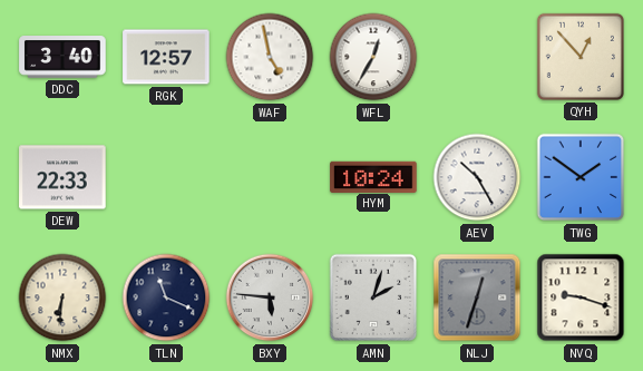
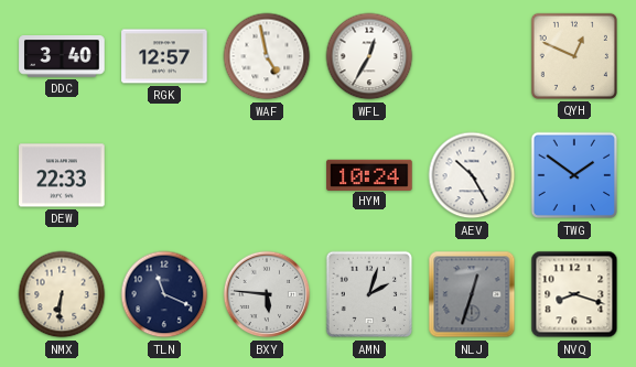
QYH: 12:53 -> 12:49
NVQ: 9:18 -> 8:18
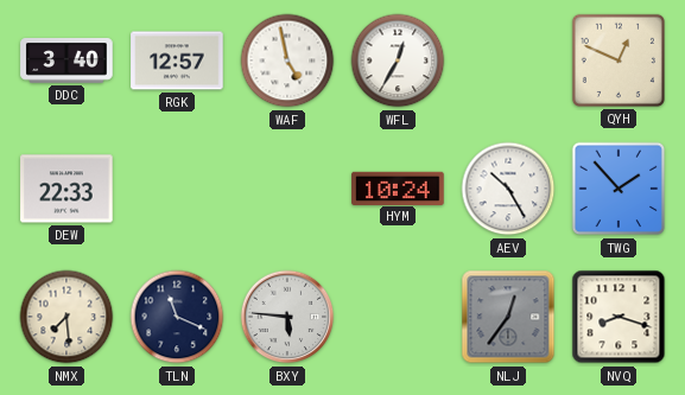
TWG: 1:51 -> 1:53
NMX: 6:31 -> 7:29
AMN: 2:03 -> none
NLJ: 12:33 -> 12:36
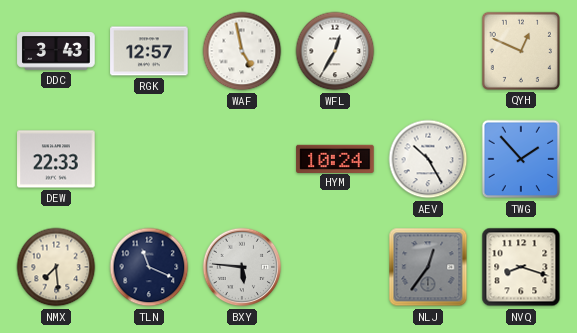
DDC: 3:40 -> 3:43
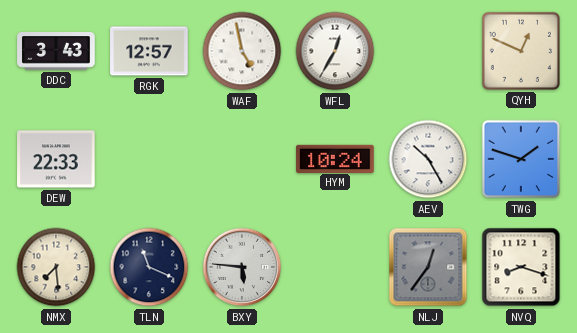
TWG: 1:53 -> 1:48
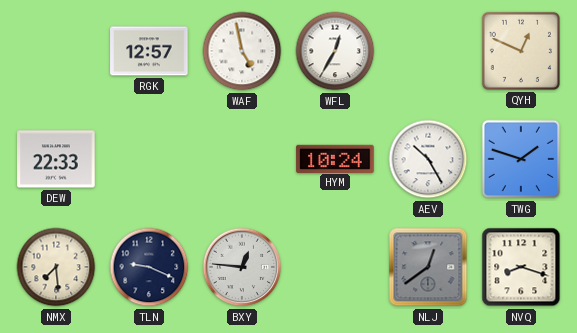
DDC: 3:43 -> none
TLN: 11:19 -> 9:19
BXY: 5:46 -> 12:46
NLJ: 12:36 -> 12:39
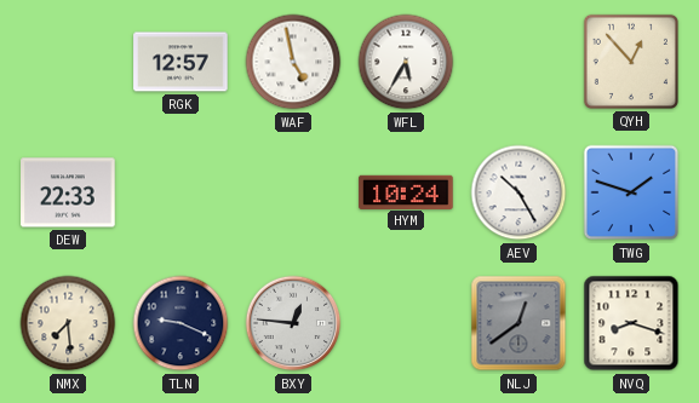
WFL: 12:35 -> 5:35
QYH: 12:49 -> 12:53
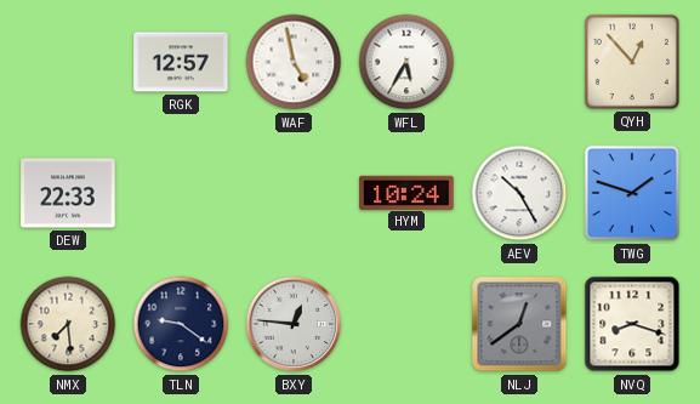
TLN: 9:19 -> 9:21
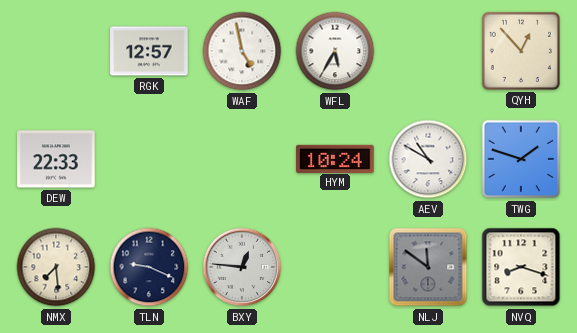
AEV: 10:25 -> 10:50
TLN: 9:21 -> 9:19
NLJ: 12:39 -> 11:51
